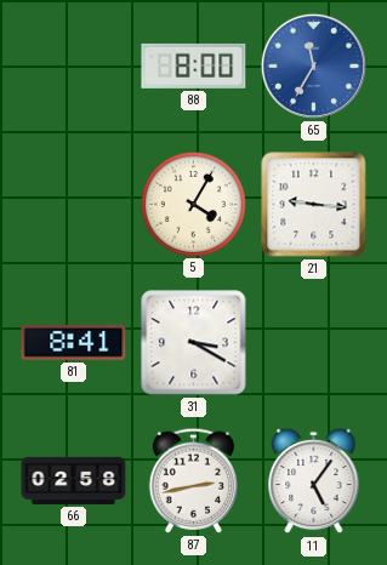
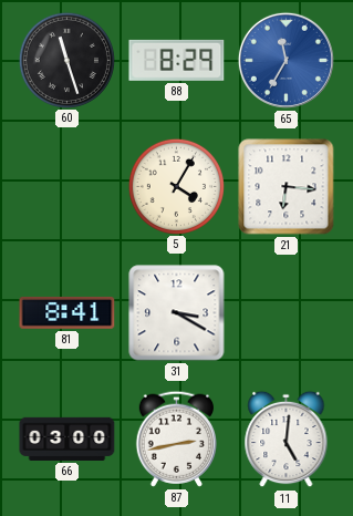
60: none -> 11:27
88: 8:00 -> 8:29
21: 9:16 -> 6:16
66: 02:58 -> 03:00
11: 5:06 -> 5:01
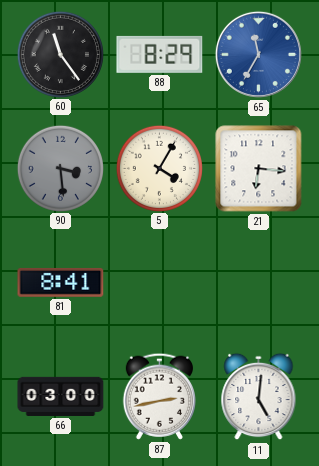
60: 11:27 -> 11:24
90: none -> 3:29
31: 3:20 -> none
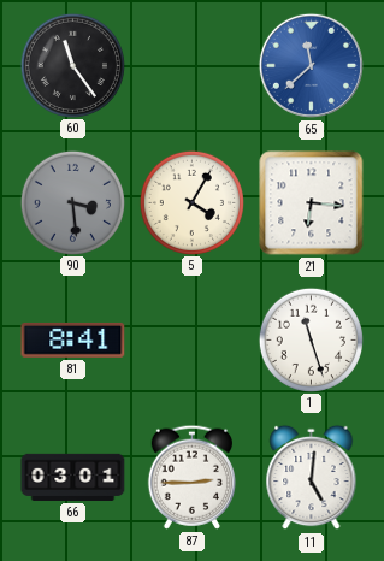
88: 8:29 -> none
65: 11:35 -> 11:38
1: none -> 11:27
66: 03:00 -> 03:01
87: 2:43 -> 2:45
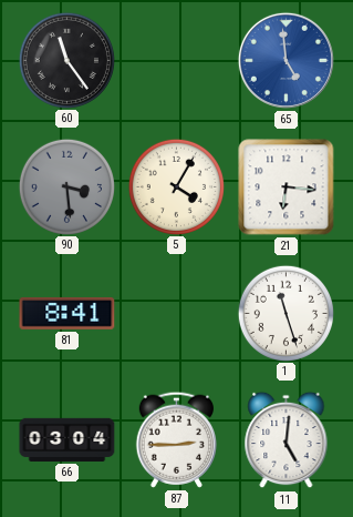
65: 11:38 -> 4:59
66: 03:01 -> 03:04
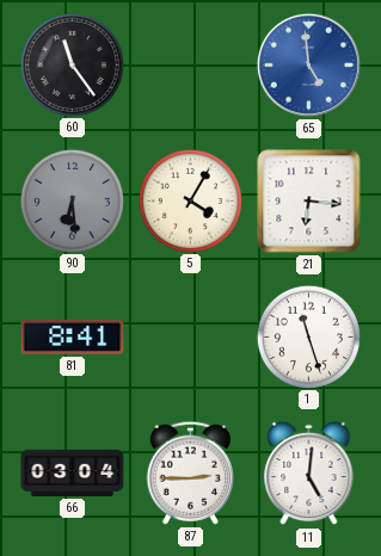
90: 3:29 -> 6:29
